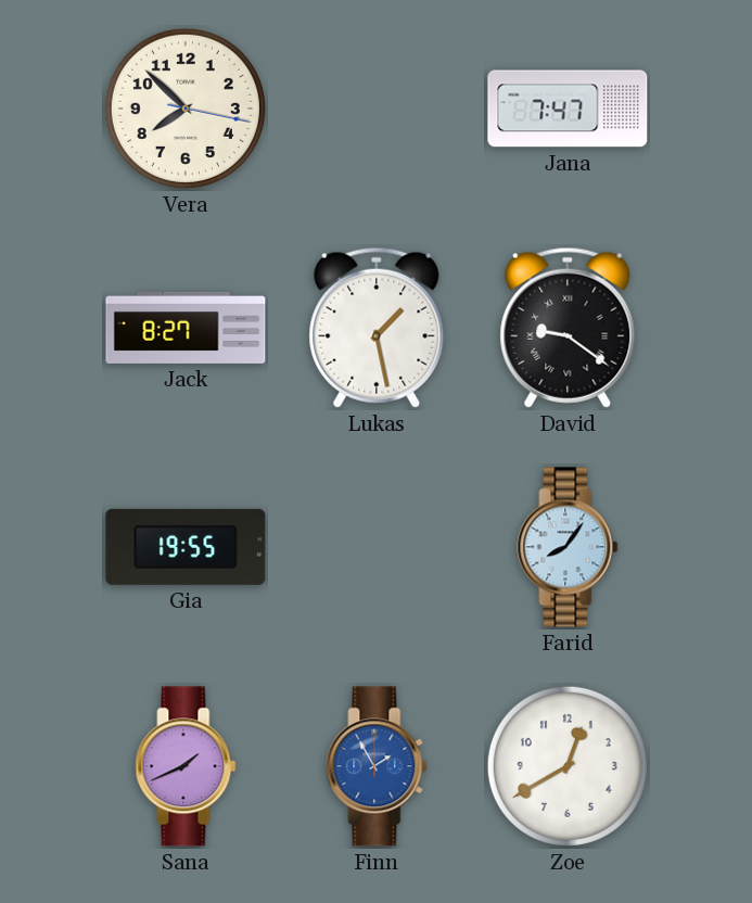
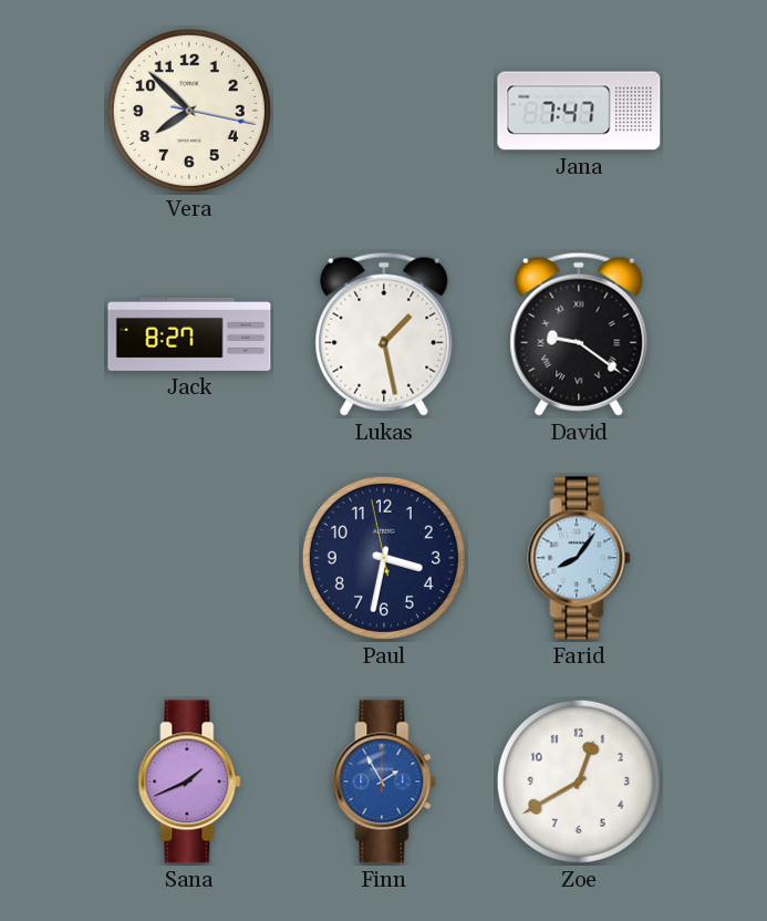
Gia: 19:55 -> none
Paul: none -> 3:31
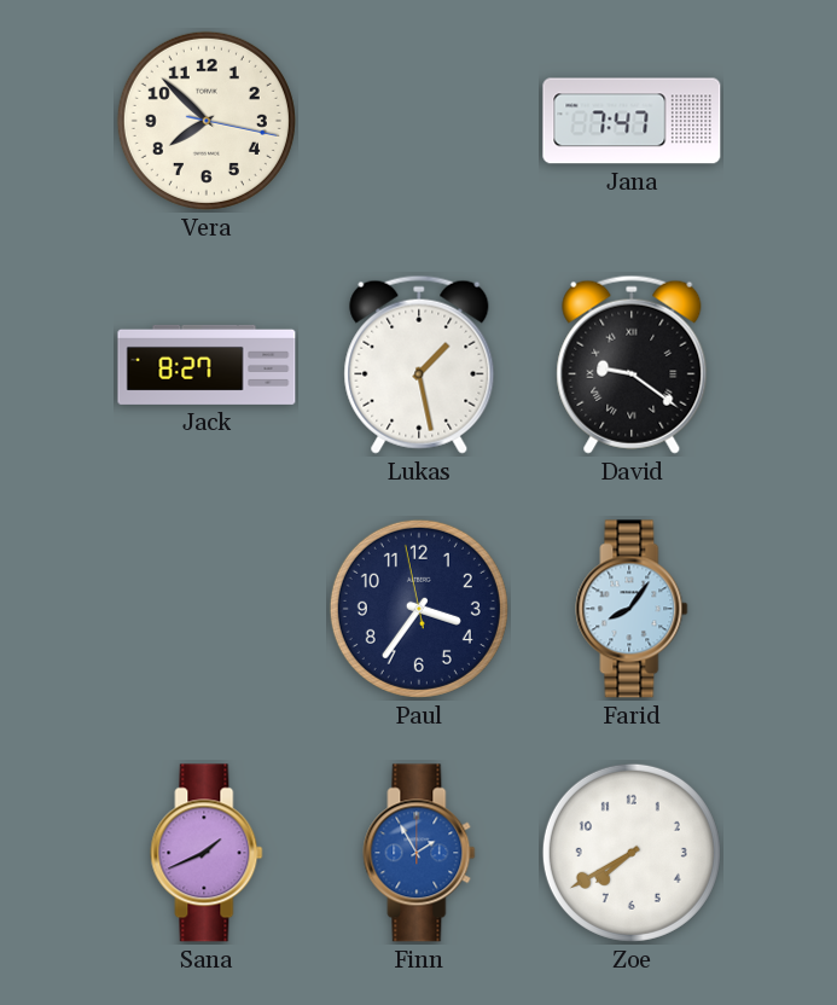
Paul: 3:31 -> 3:35
Zoe: 12:40 -> 7:40
